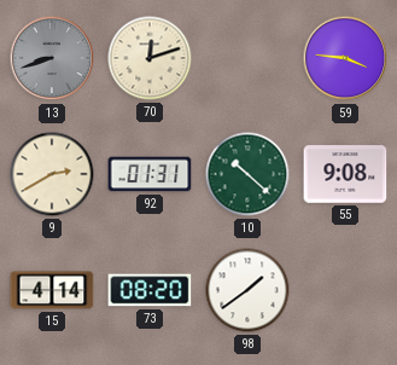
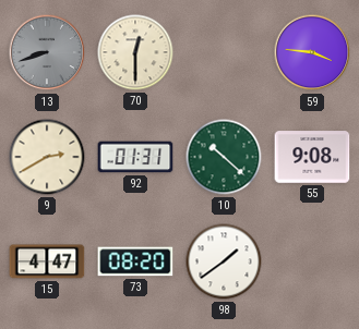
70: 12:12 -> 12:30
15: 4:14 -> 4:47
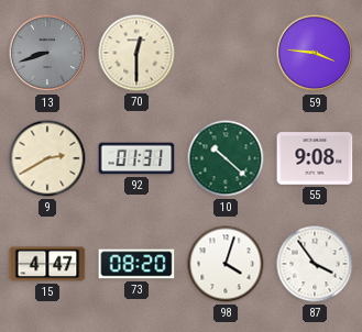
98: 1:39 -> 4:03
87: none -> 3:54
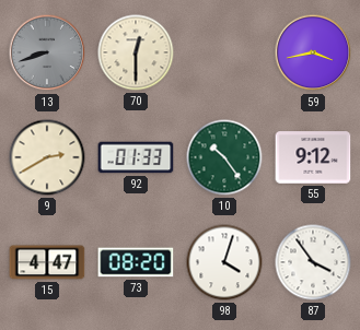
59: 3:46 -> 3:43
92: 01:31 -> 01:33
10: 10:22 -> 10:24
55: 9:08 -> 9:12
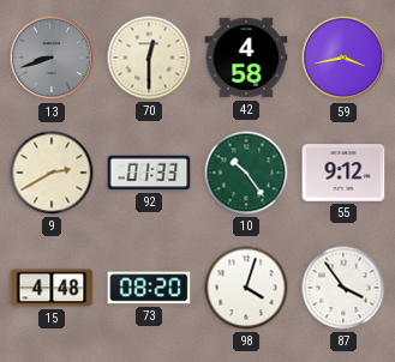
42: none -> 4:58
15: 4:47 -> 4:48
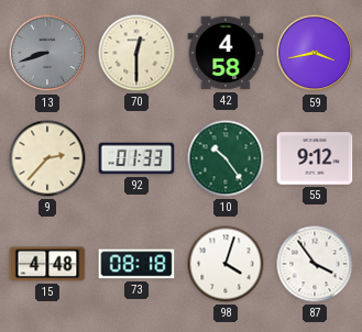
9: 2:40 -> 2:37
73: 08:20 -> 08:18
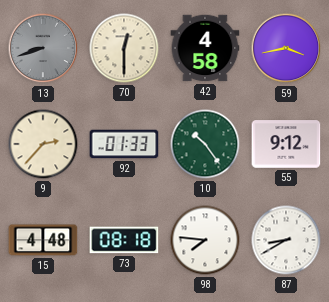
98: 4:03 -> 7:46
87: 3:54 -> 8:40
